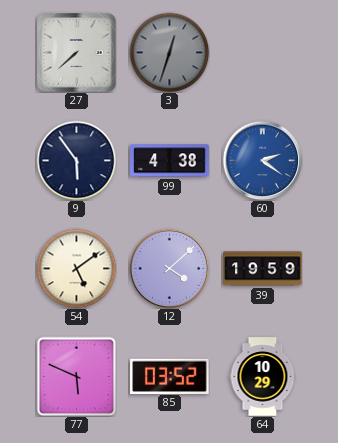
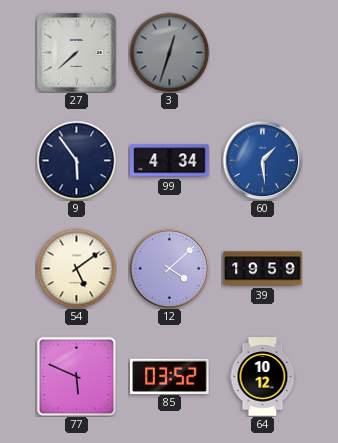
99: 4:38 -> 4:34
60: 2:21 -> 1:29
64: 10:29 -> 10:12
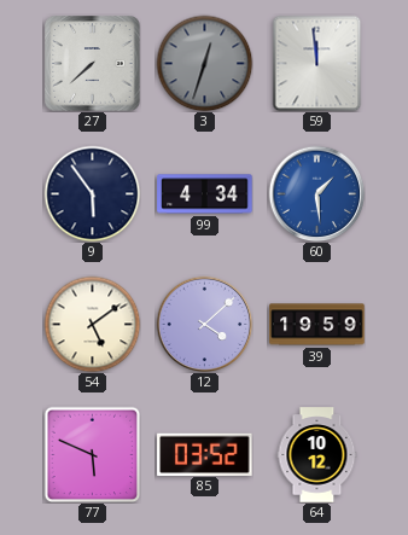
59: none -> 11:59
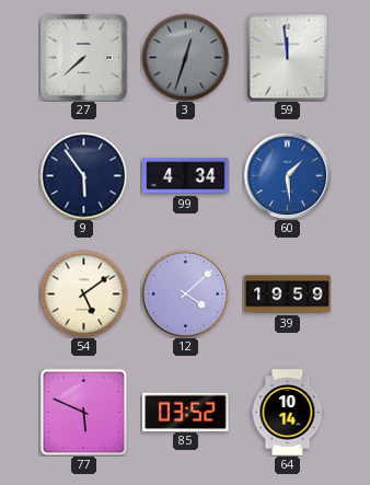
64: 10:12 -> 10:14
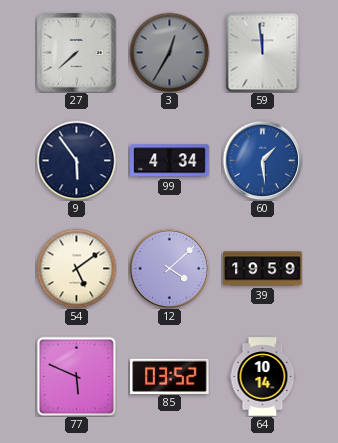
3: 12:33 -> 12:35
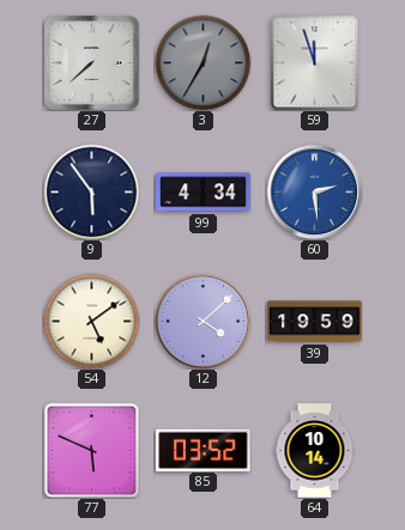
59: 11:59 -> 11:57
60: 1:29 -> 2:29
